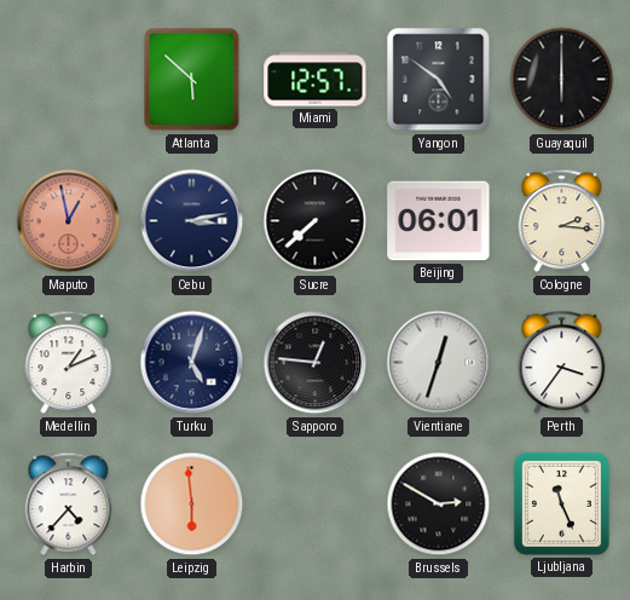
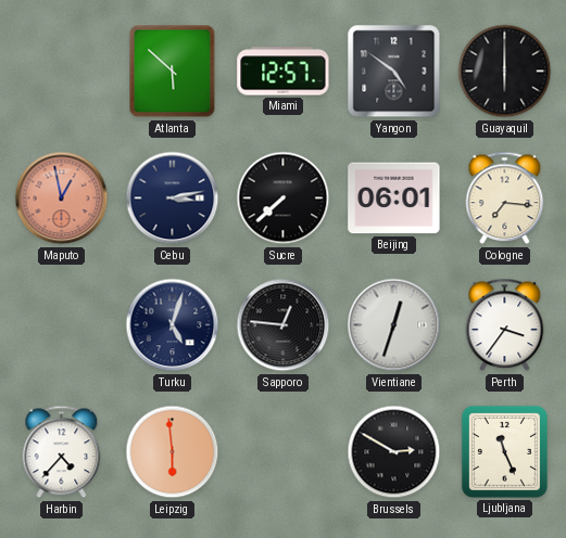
Cologne: 2:16 -> 7:16
Medellin: 1:11 -> none
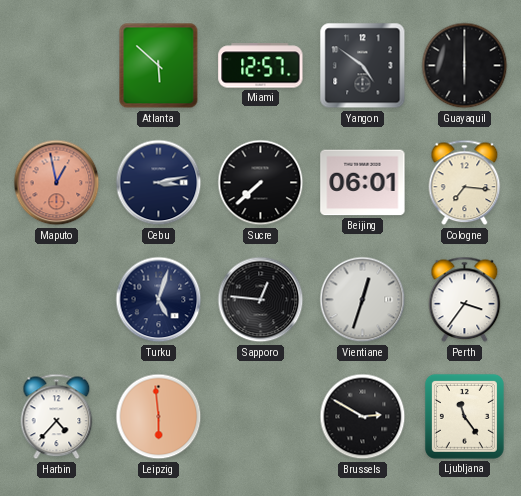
Ljubljana: 11:26 -> 11:24
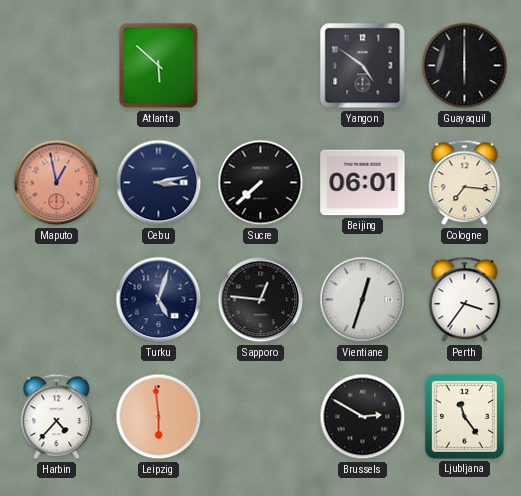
Miami: 12:57 -> none
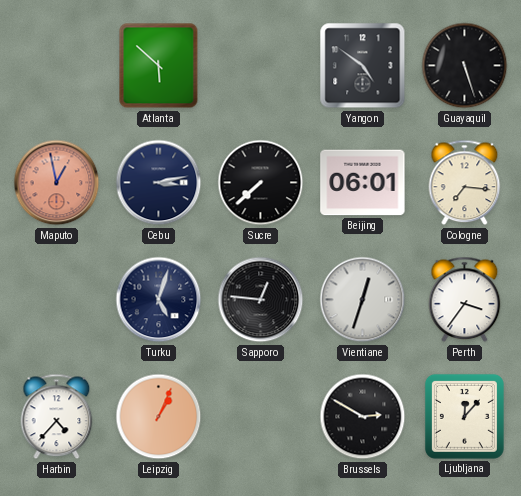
Guayaquil: 6:00 -> 5:27
Leipzig: 5:59 -> 1:04
Ljubljana: 11:24 -> 12:07
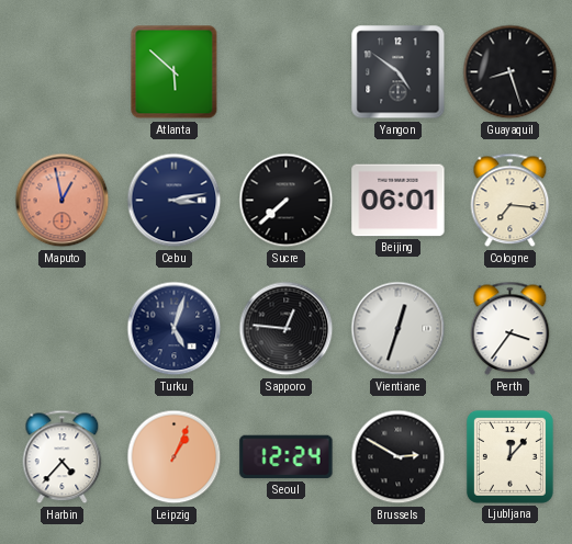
Guayaquil: 5:27 -> 8:27
Seoul: none -> 12:24
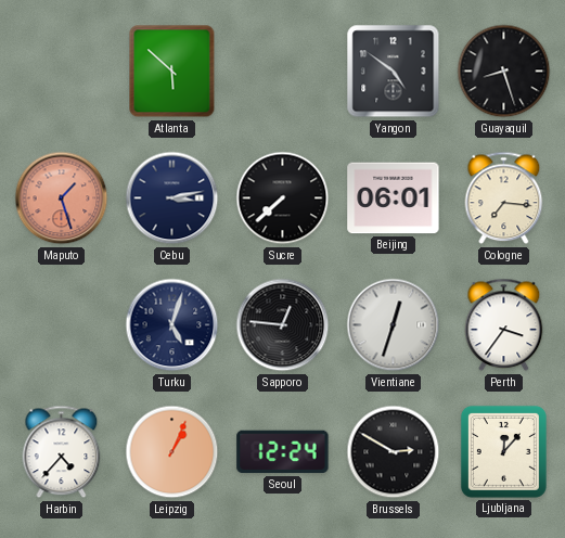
Maputo: 12:58 -> 1:27
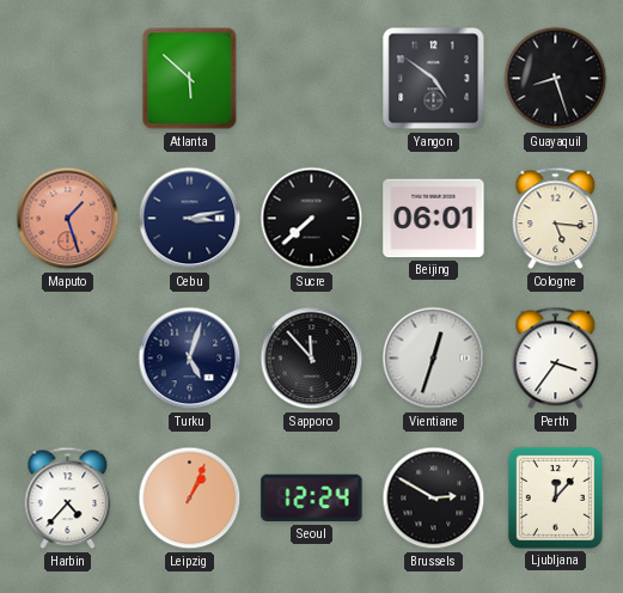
Cologne: 7:16 -> 5:16
Sapporo: 12:46 -> 11:53
